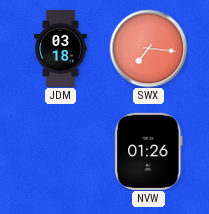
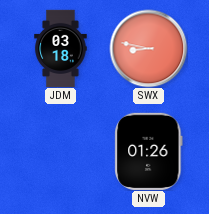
SWX: 7:16 -> 8:47
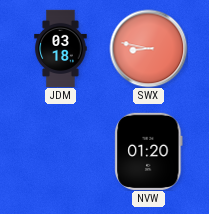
NVW: 01:26 -> 01:20
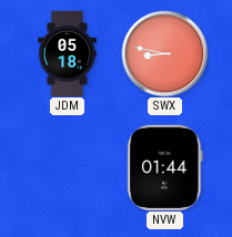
JDM: 03:18 -> 05:18
NVW: 01:20 -> 01:44
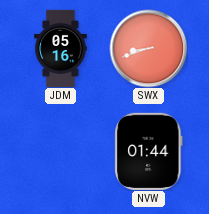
JDM: 05:18 -> 05:16
SWX: 8:47 -> 8:42
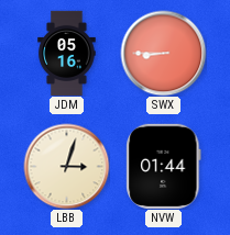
SWX: 8:42 -> 8:45
LBB: none -> 3:03
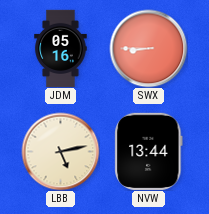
LBB: 3:03 -> 5:13
NVW: 01:44 -> 13:44
